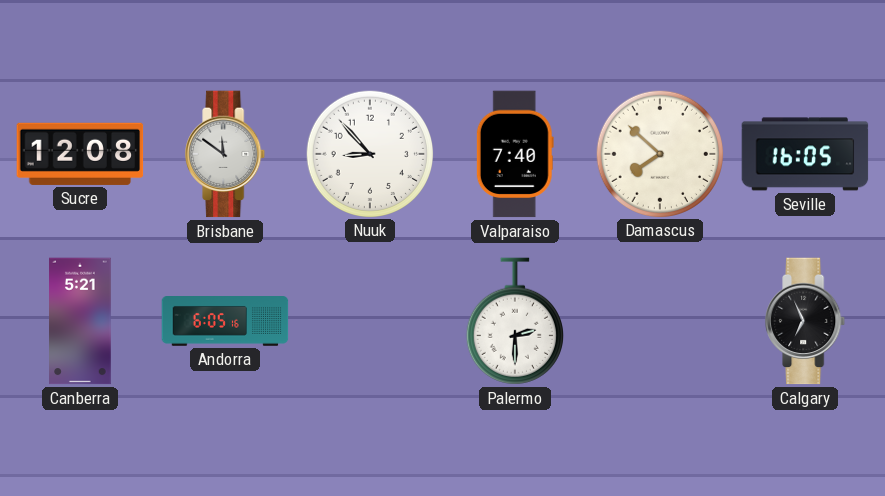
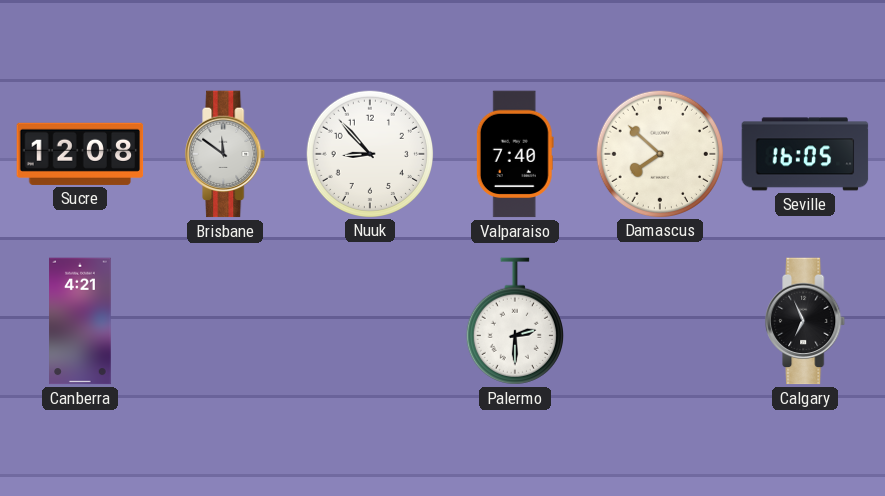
Canberra: 5:21 -> 4:21
Andorra: 6:05 -> none
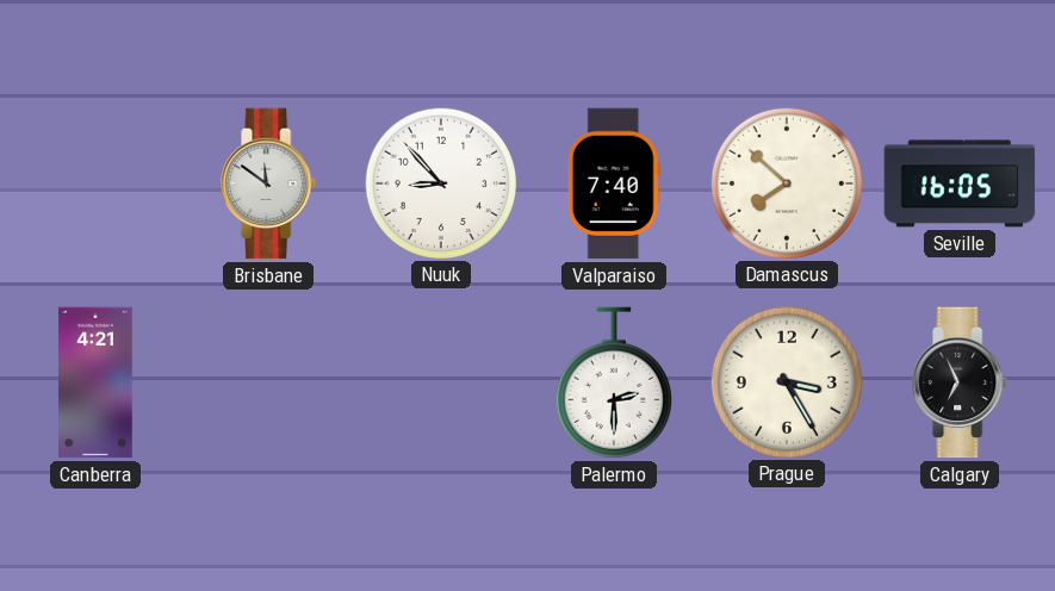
Sucre: 12:08 -> none
Prague: none -> 3:25
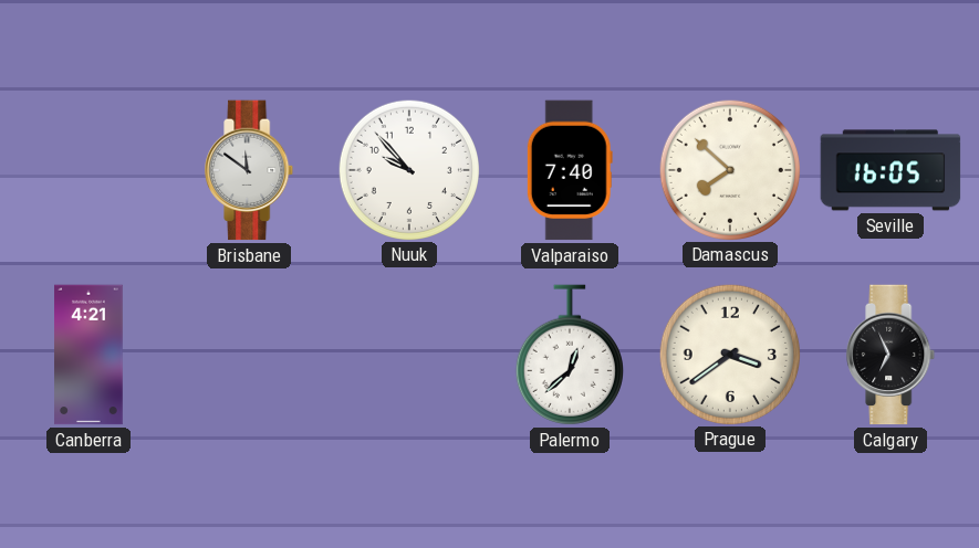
Nuuk: 8:53 -> 9:53
Palermo: 2:30 -> 12:38
Prague: 3:25 -> 3:39
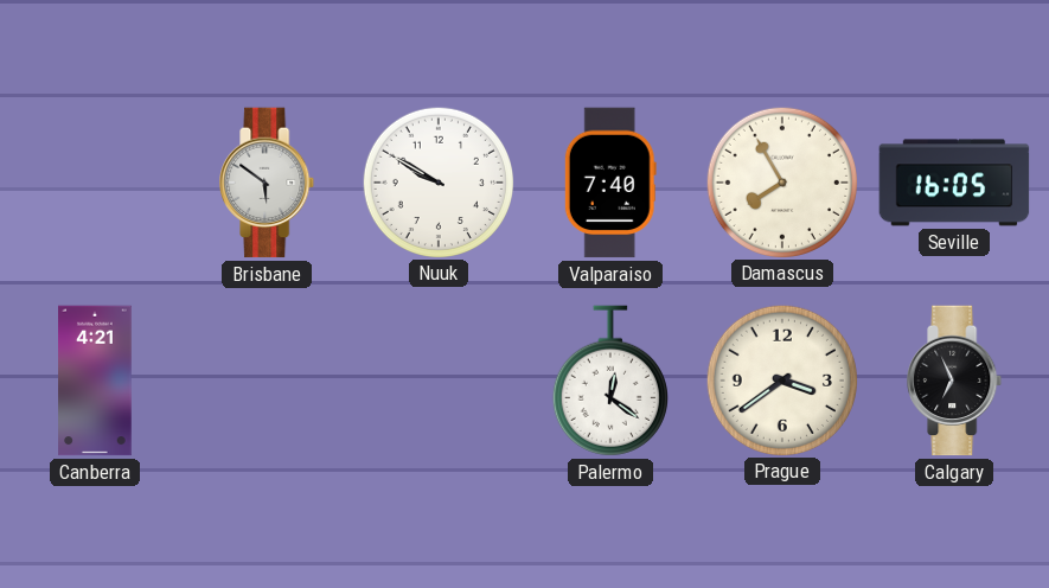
Brisbane: 11:51 -> 5:51
Nuuk: 9:53 -> 9:50
Damascus: 7:52 -> 7:55
Palermo: 12:38 -> 12:21
